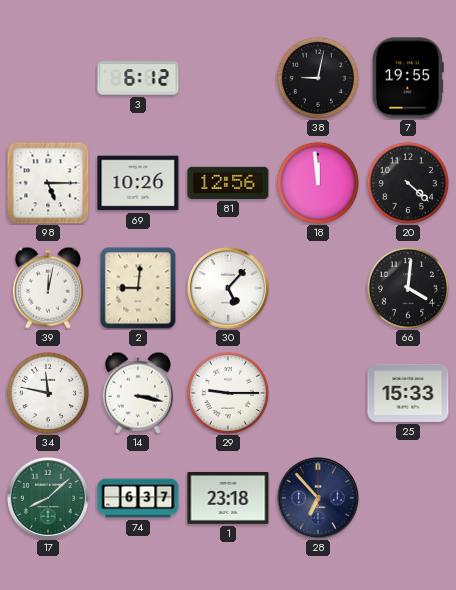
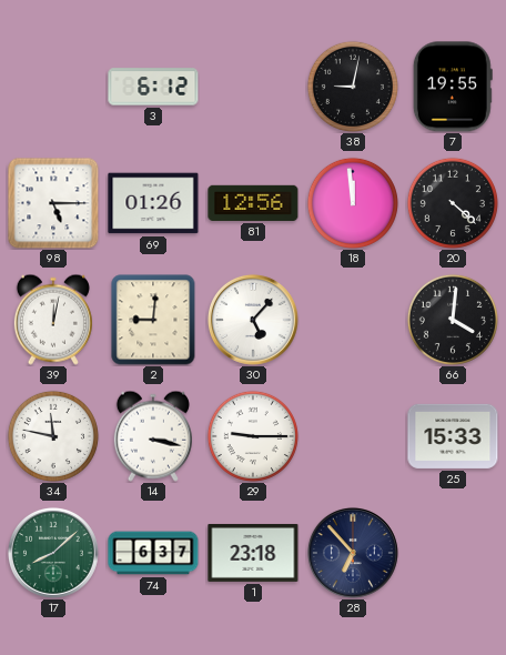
69: 10:26 -> 01:26
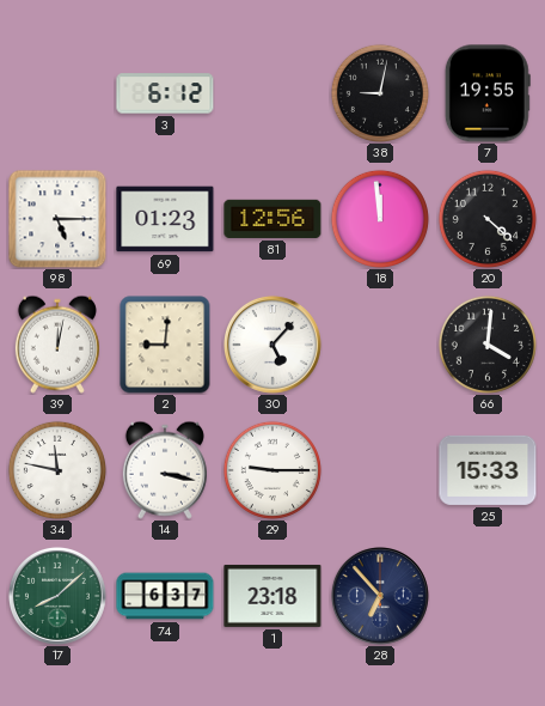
69: 01:26 -> 01:23
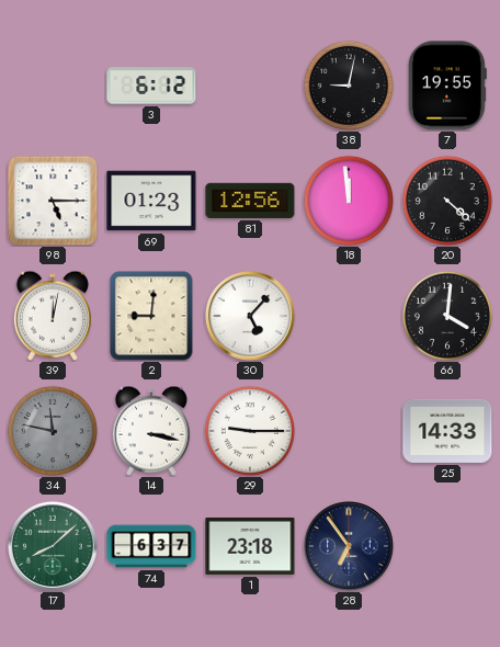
34 dial: white -> grey
25: 15:33 -> 14:33
28: 6:53 -> 6:54
